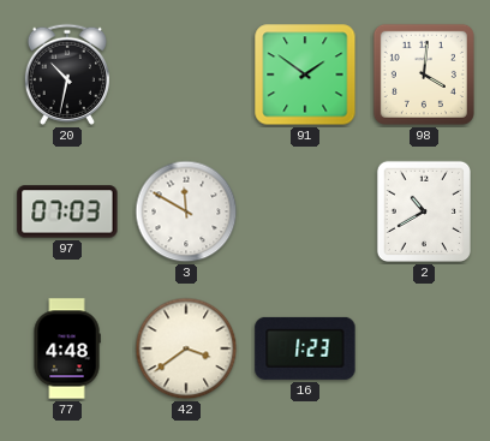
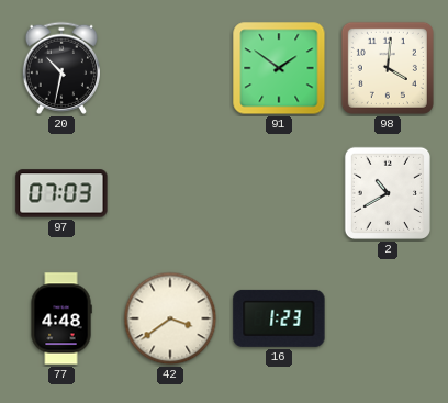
3: 11:50 -> none
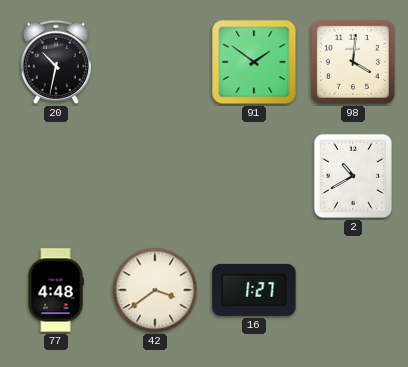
97: 07:03 -> none
16: 1:23 -> 1:27
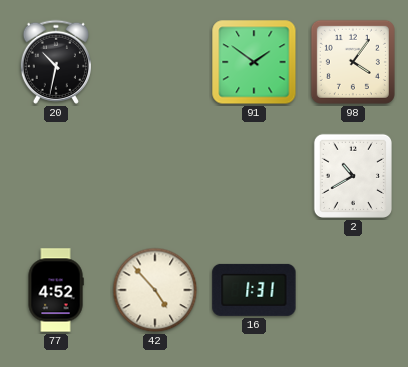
98: 4:01 -> 4:06
77: 4:48 -> 4:52
42: 3:39 -> 4:53
16: 1:27 -> 1:31
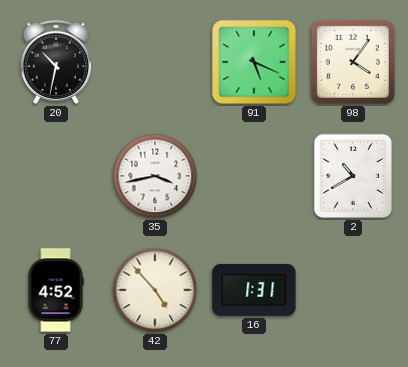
91: 1:51 -> 5:19
35: none -> 3:43
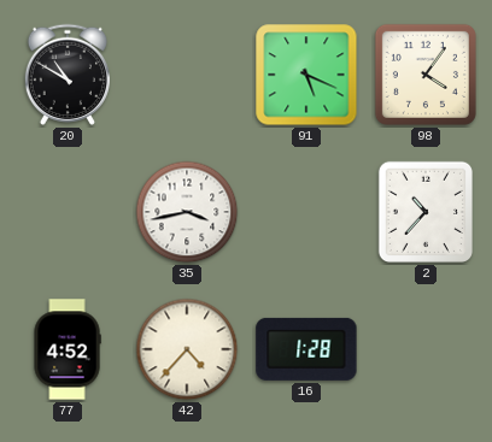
20: 10:32 -> 10:50
2: 10:40 -> 10:37
42: 4:53 -> 4:37
16: 1:31 -> 1:28
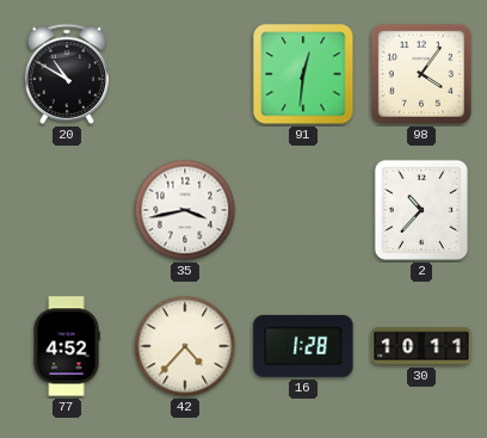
91: 5:19 -> 12:31
30: none -> 10:11
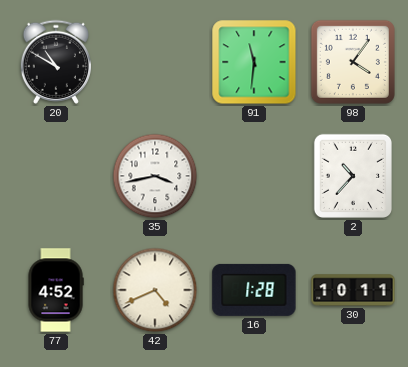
91: 12:31 -> 11:31
42: 4:37 -> 4:41
